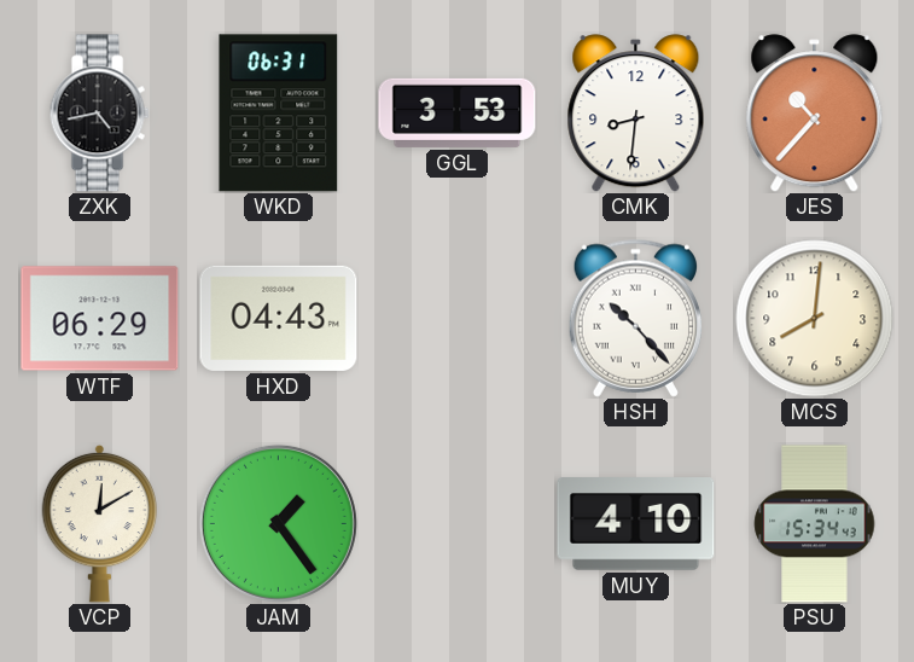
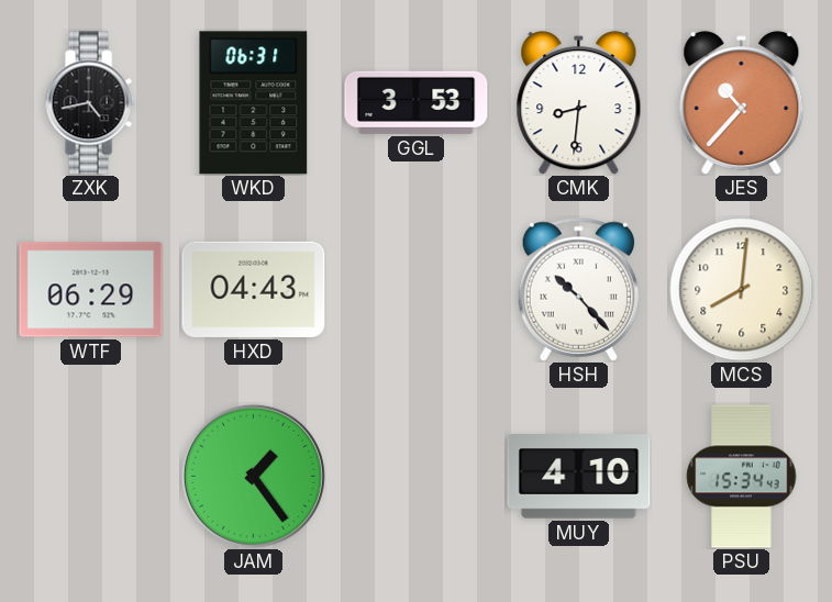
VCP: 12:10 -> none
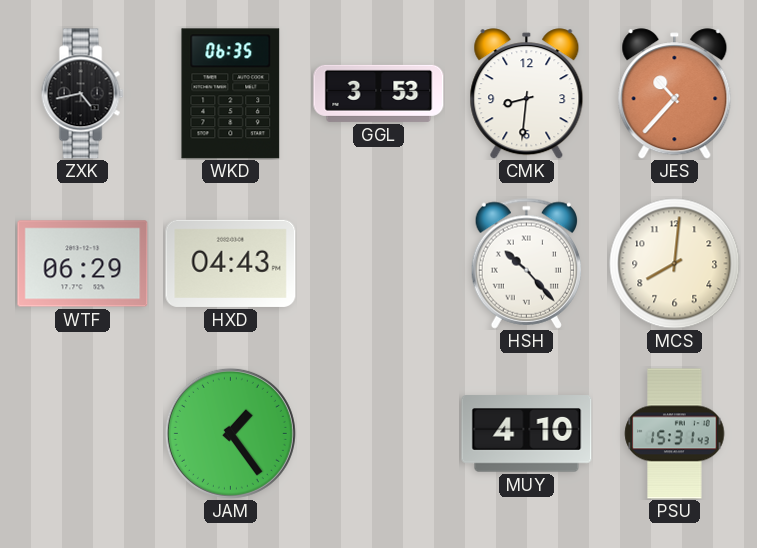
WKD: 06:31 -> 06:35
PSU: 15:34 -> 15:31
